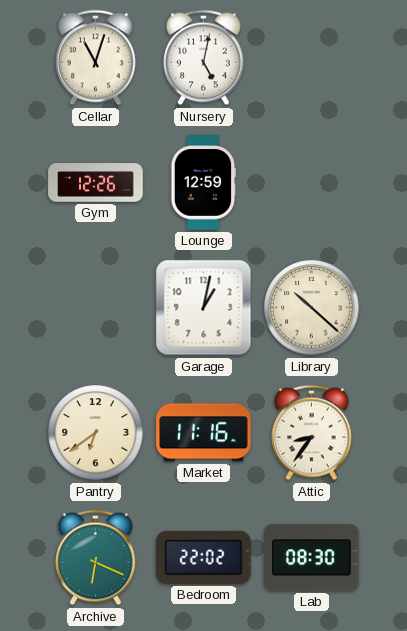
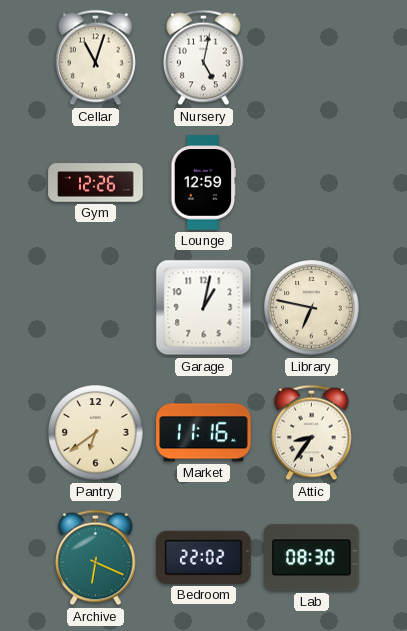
Library: 10:22 -> 6:47
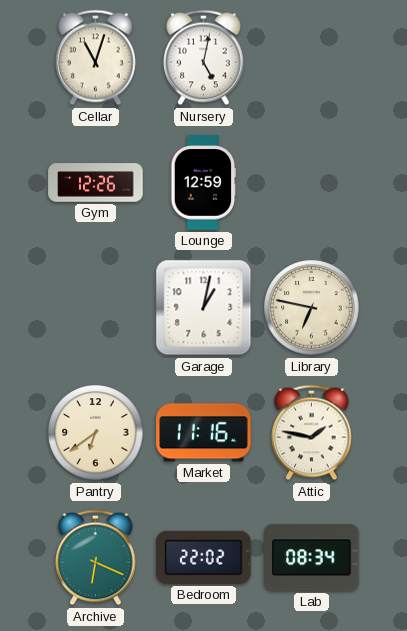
Attic: 8:36 -> 1:47
Lab: 08:30 -> 08:34
